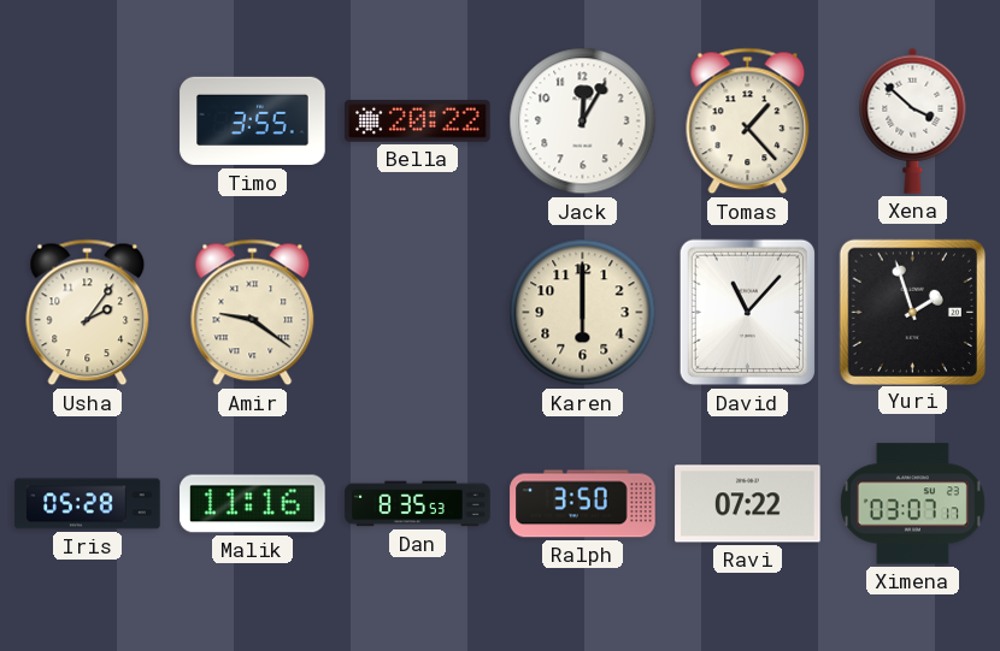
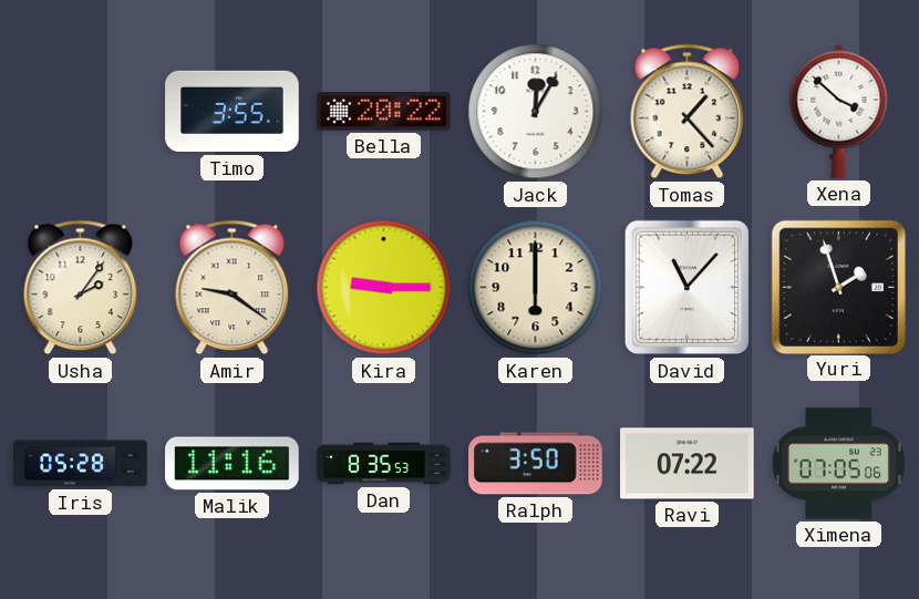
Kira: none -> 9:15
Ximena: 03:07 -> 07:05
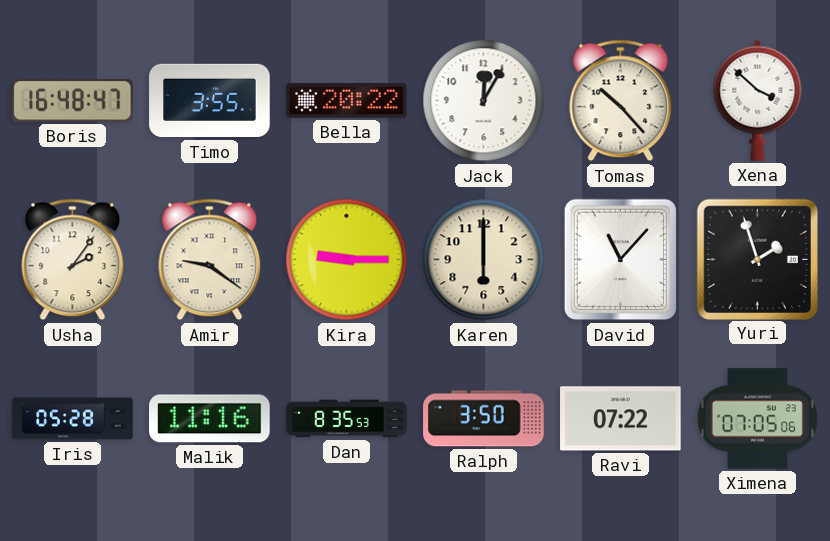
Boris: none -> 16:48
Tomas: 1:23 -> 10:23
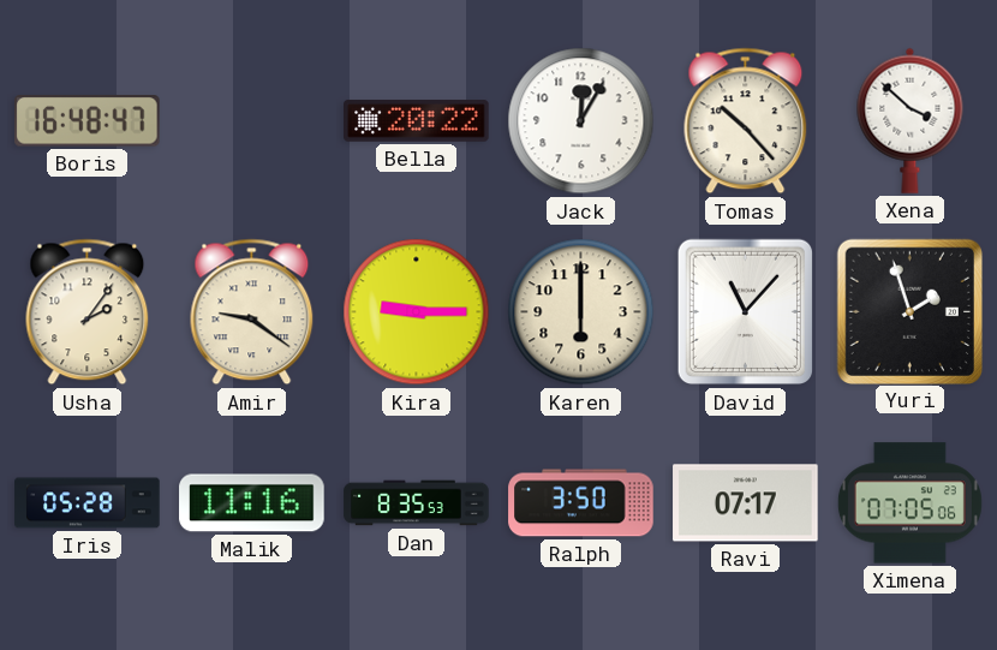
Timo: 3:55 -> none
Ravi: 07:22 -> 07:17
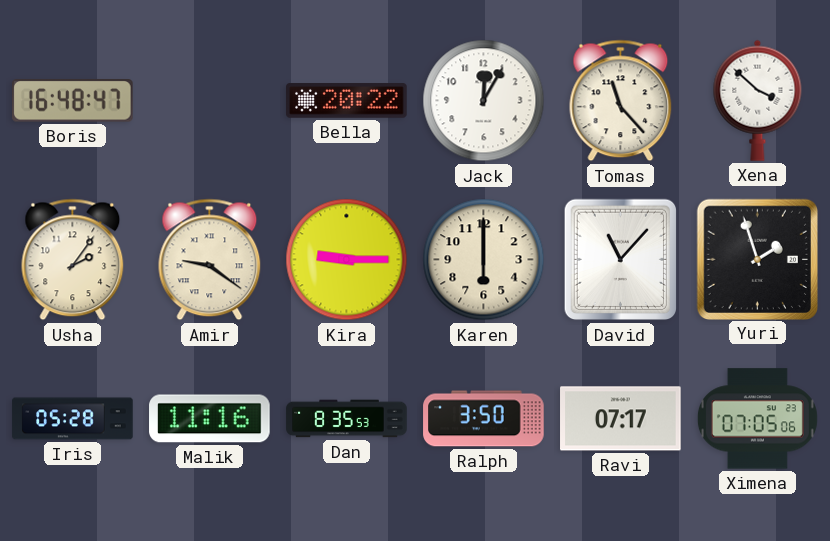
Tomas: 10:23 -> 11:23
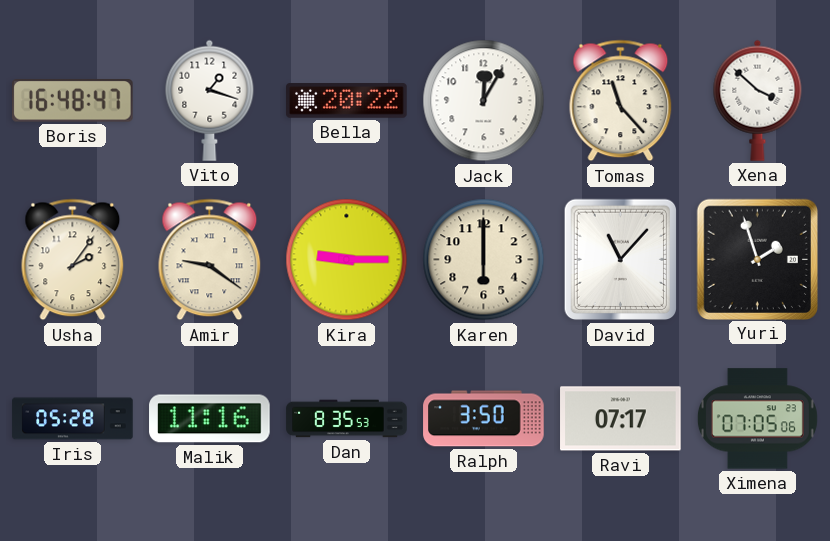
Vito: none -> 1:18
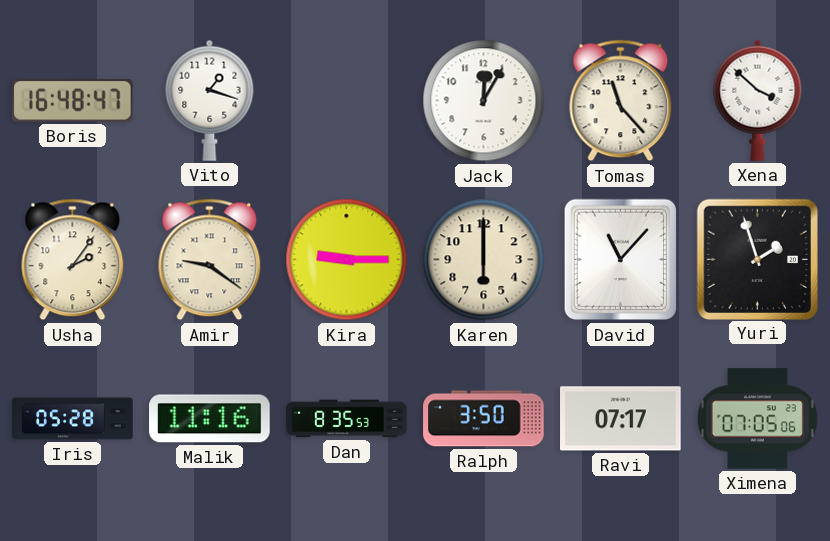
Bella: 20:22 -> none
